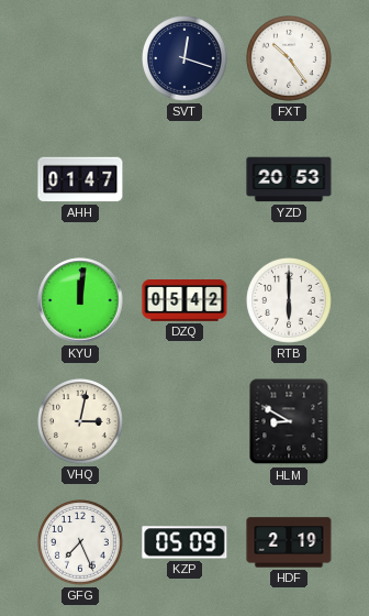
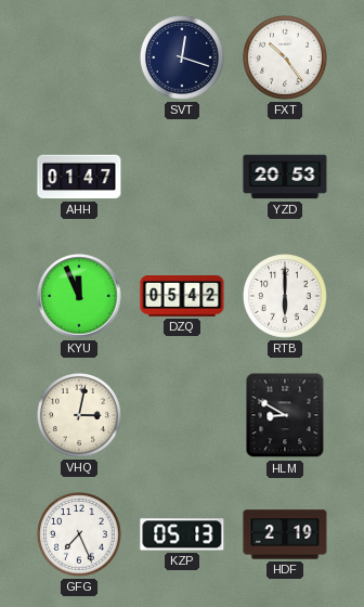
KYU: 12:01 -> 11:56
KZP: 05:09 -> 05:13
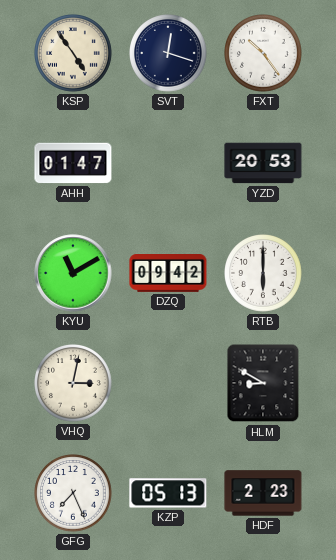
KSP: none -> 4:54
KYU: 11:56 -> 11:10
DZQ: 05:42 -> 09:42
HDF: 2:19 -> 2:23
